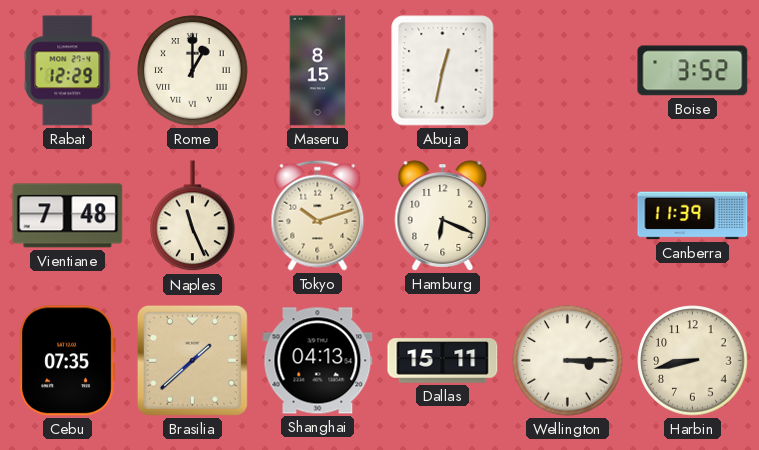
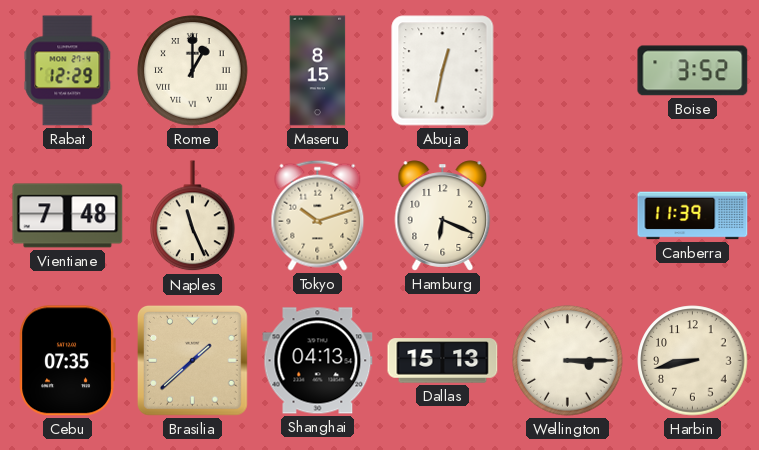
Dallas: 15:11 -> 15:13
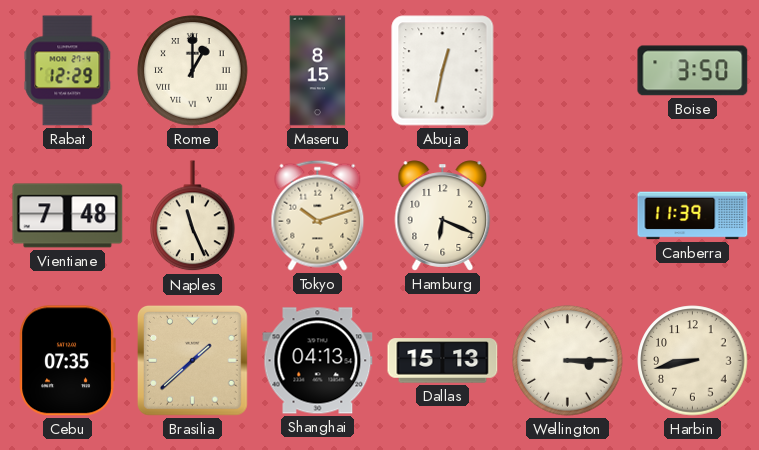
Boise: 3:52 -> 3:50
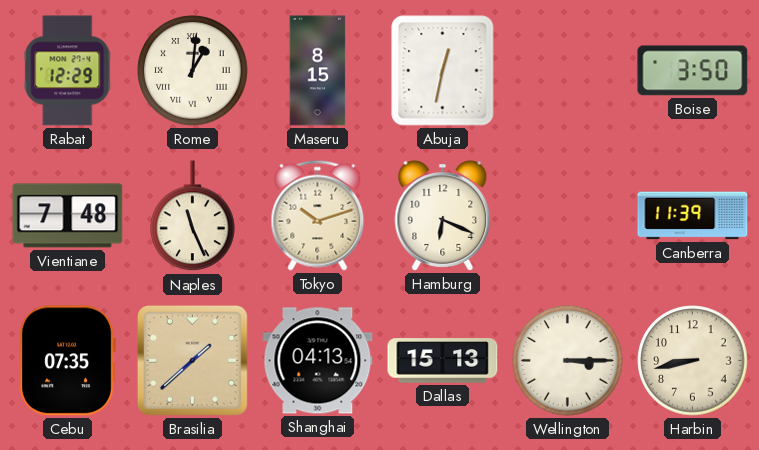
Rome: 1:00 -> 1:01
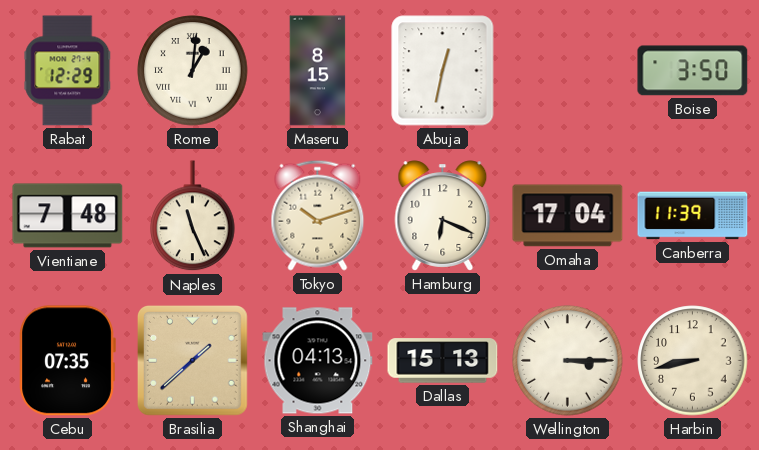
Omaha: none -> 17:04
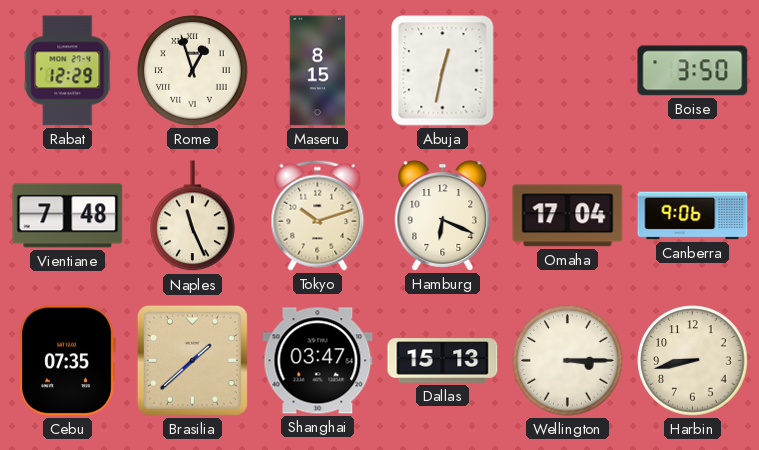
Rome: 1:01 -> 12:57
Canberra: 11:39 -> 9:06
Shanghai: 04:13 -> 03:47
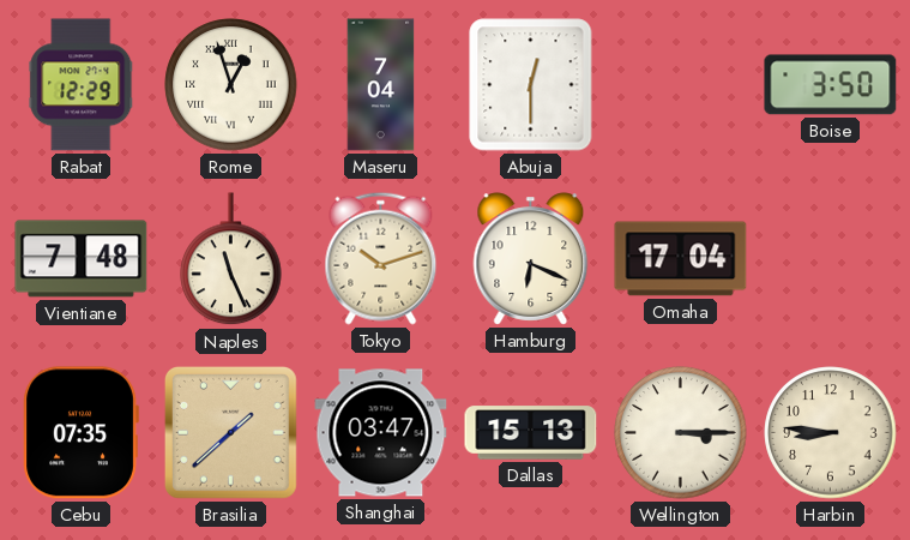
Maseru: 8:15 -> 7:04
Abuja: 12:32 -> 12:30
Canberra: 9:06 -> none
Harbin: 8:43 -> 8:46
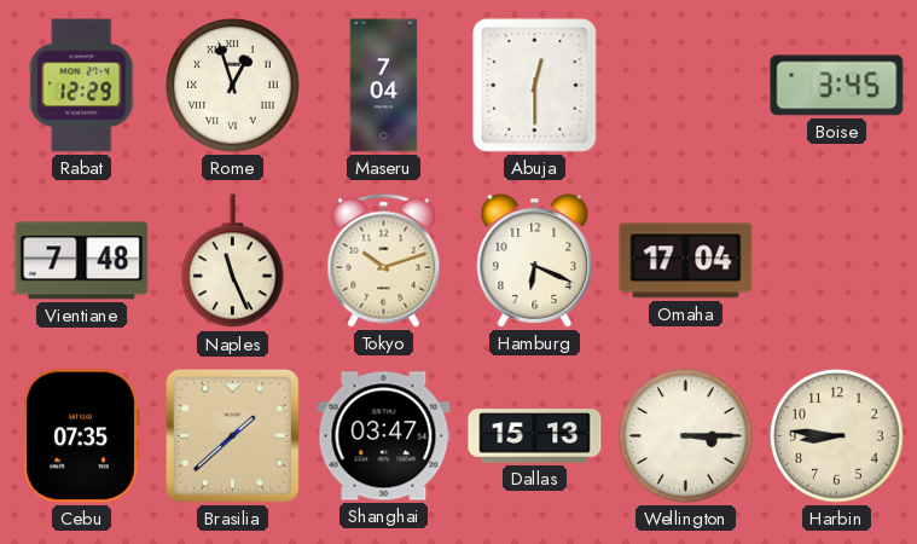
Boise: 3:50 -> 3:45
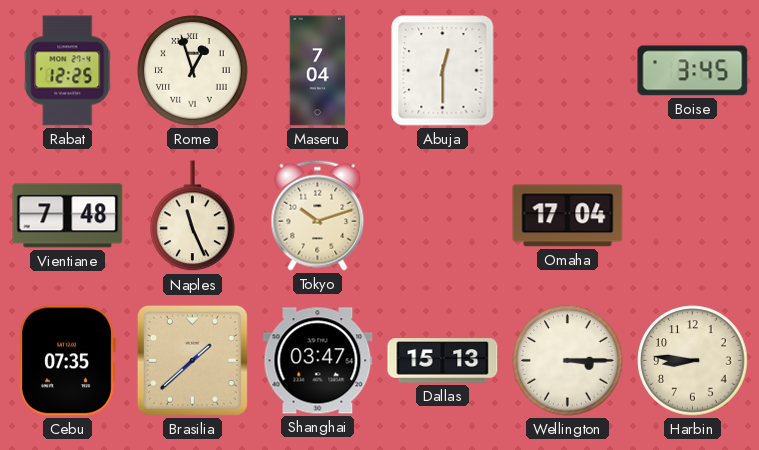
Rabat: 12:29 -> 12:25
Hamburg: 6:19 -> none
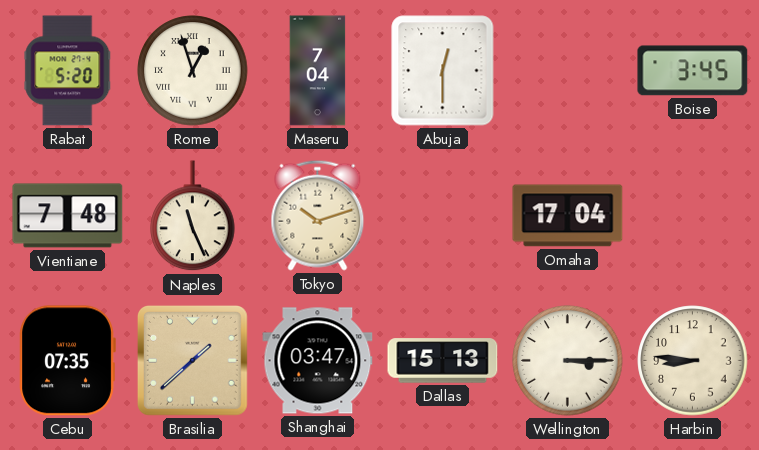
Rabat: 12:25 -> 5:20
